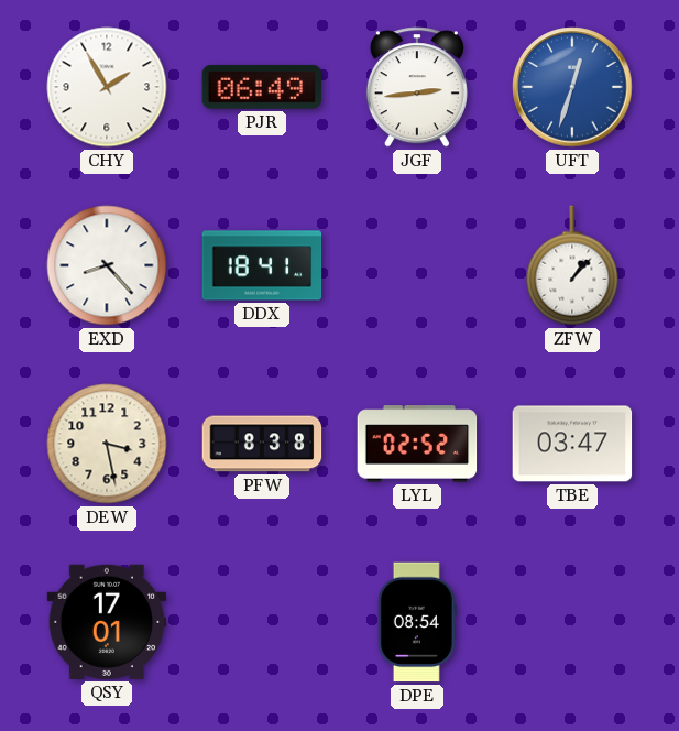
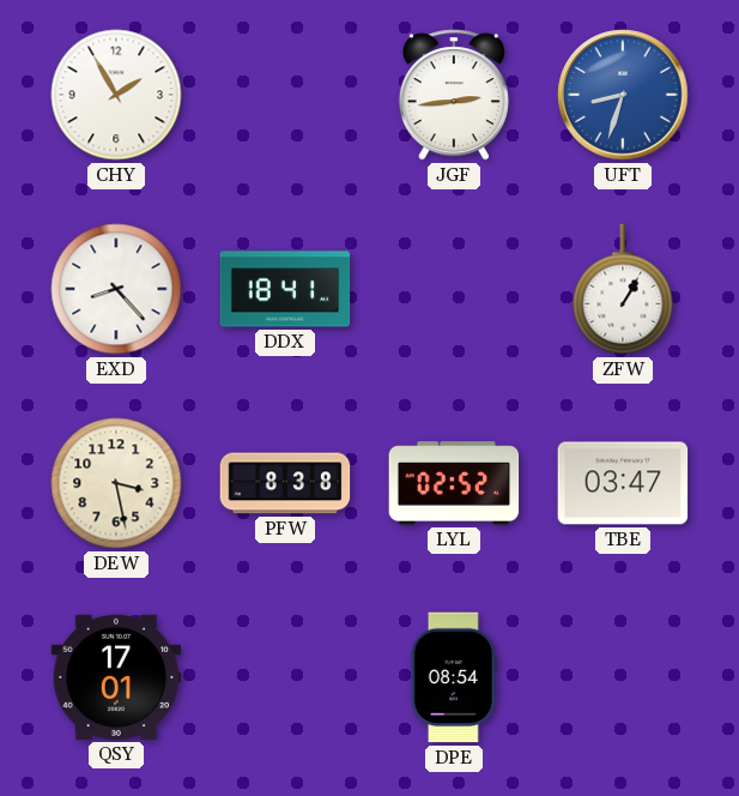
PJR: 06:49 -> none
UFT: 12:33 -> 8:33
ZFW: 1:07 -> 1:05
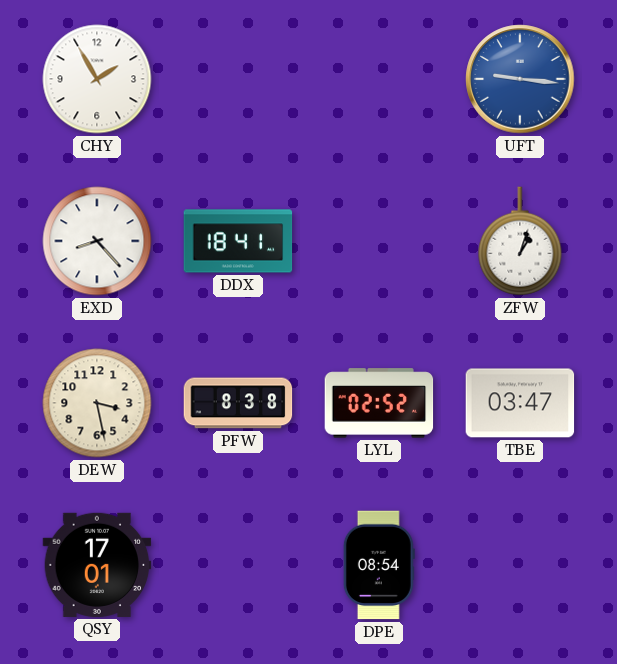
JGF: 2:44 -> none
UFT: 8:33 -> 9:16
ZFW: 1:05 -> 1:03
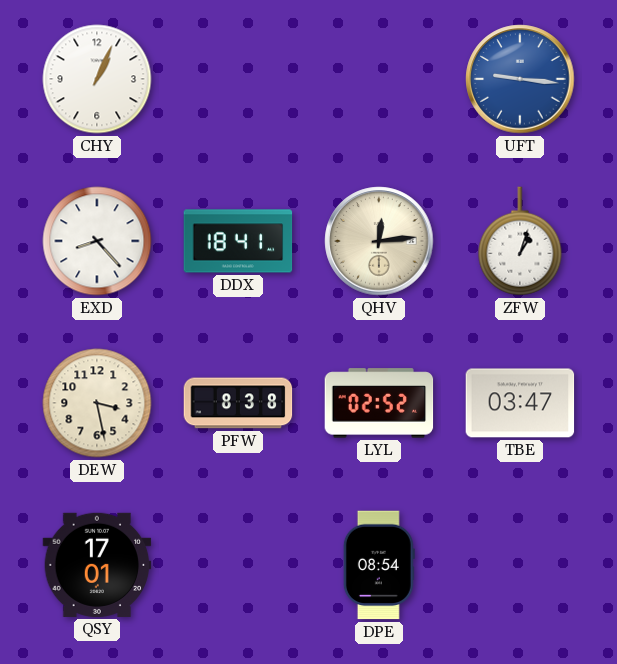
CHY: 1:55 -> 1:04
QHV: none -> 12:14
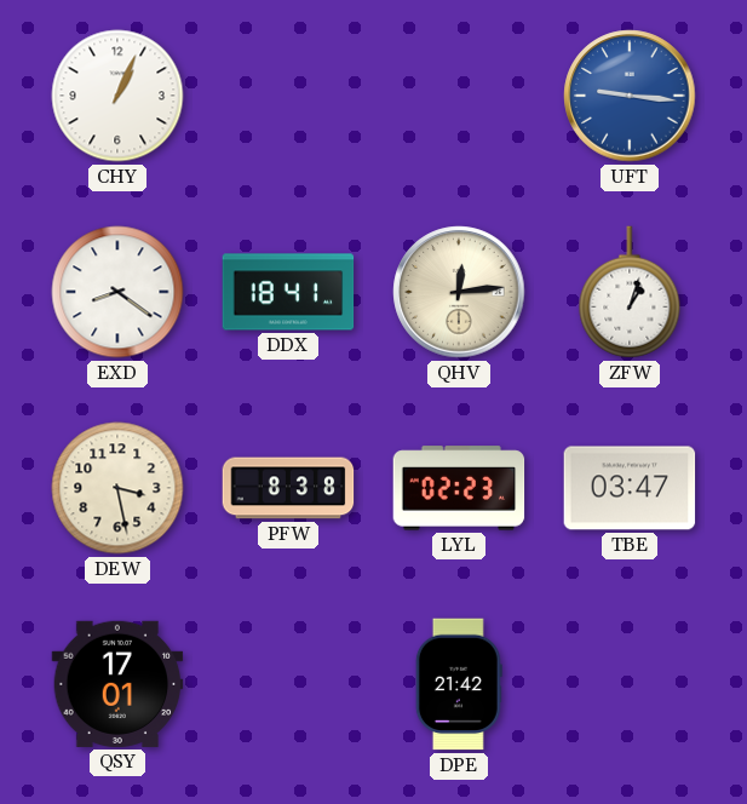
EXD: 8:23 -> 8:21
LYL: 02:52 -> 02:23
DPE: 08:54 -> 21:42
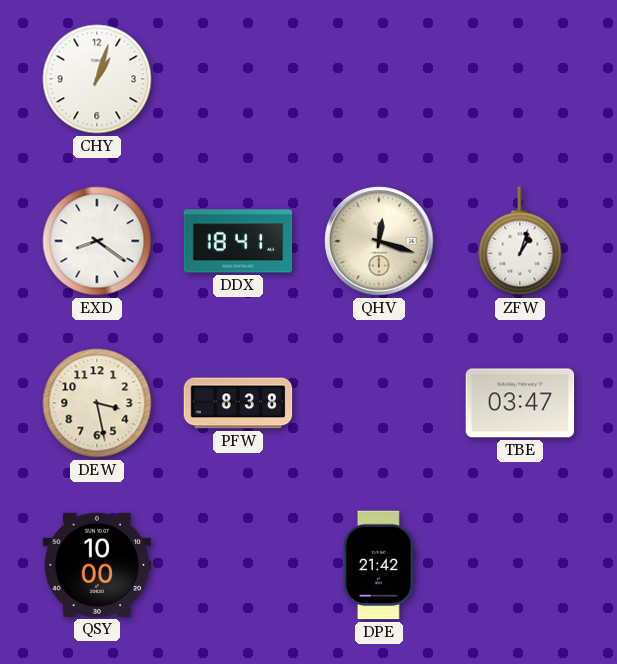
CHY: 1:04 -> 1:03
UFT: 9:16 -> none
QHV: 12:14 -> 12:18
LYL: 02:23 -> none
QSY: 17:01 -> 10:00
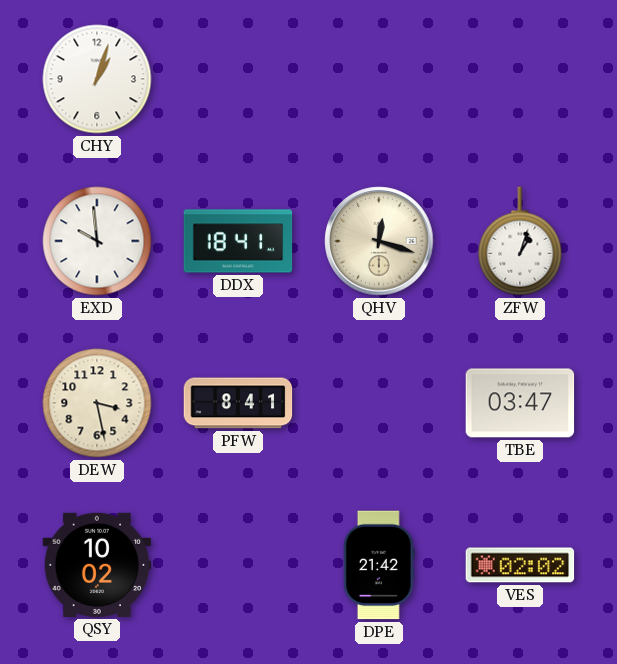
EXD: 8:21 -> 9:59
PFW: 8:38 -> 8:41
QSY: 10:00 -> 10:02
VES: none -> 02:02
